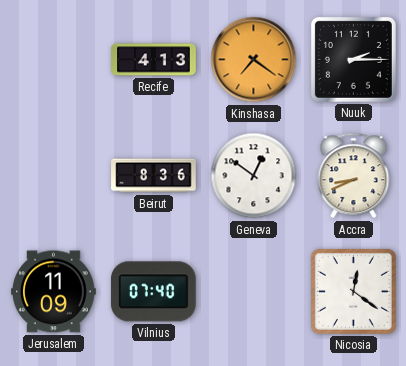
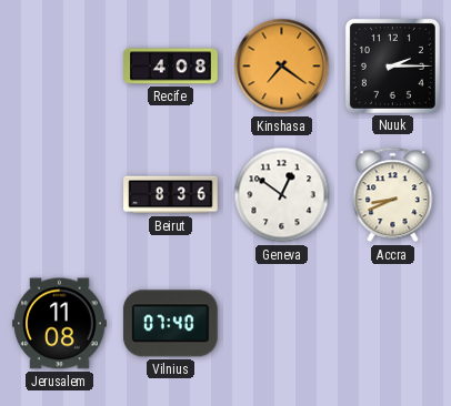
Recife: 4:13 -> 4:08
Jerusalem: 11:09 -> 11:08
Nicosia: 12:21 -> none
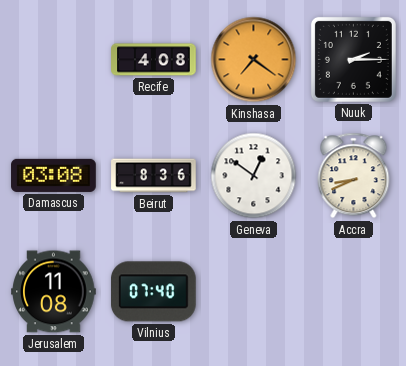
Damascus: none -> 03:08
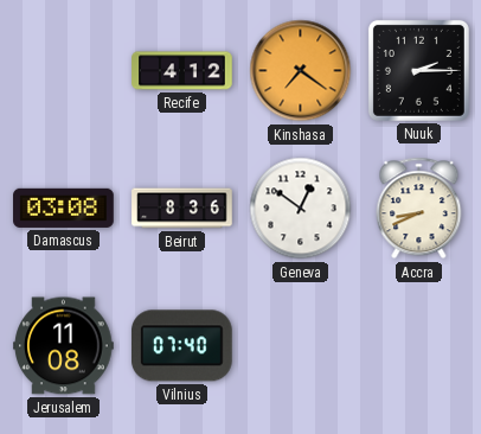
Recife: 4:08 -> 4:12
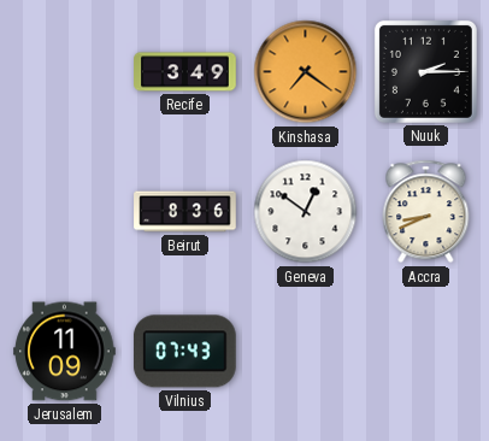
Recife: 4:12 -> 3:49
Damascus: 03:08 -> none
Jerusalem: 11:08 -> 11:09
Vilnius: 07:40 -> 07:43
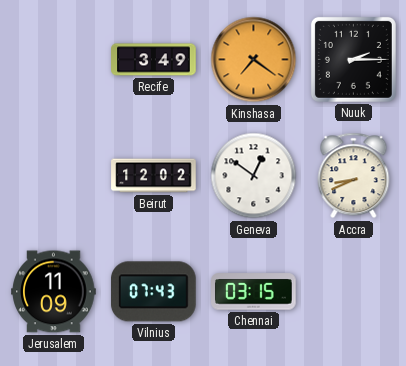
Beirut: 8:36 -> 12:02
Chennai: none -> 03:15
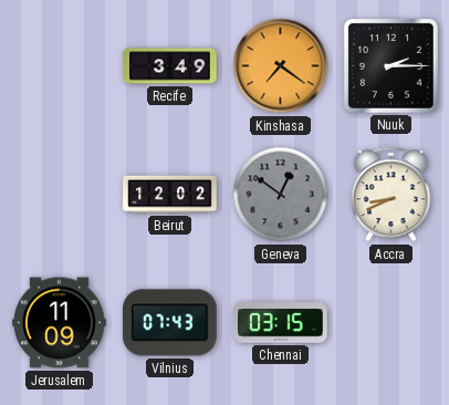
Geneva dial: white -> grey
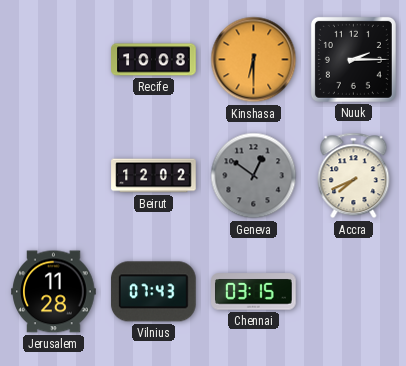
Recife: 3:49 -> 10:08
Kinshasa: 7:21 -> 6:30
Accra: 8:41 -> 7:41
Jerusalem: 11:09 -> 11:28
